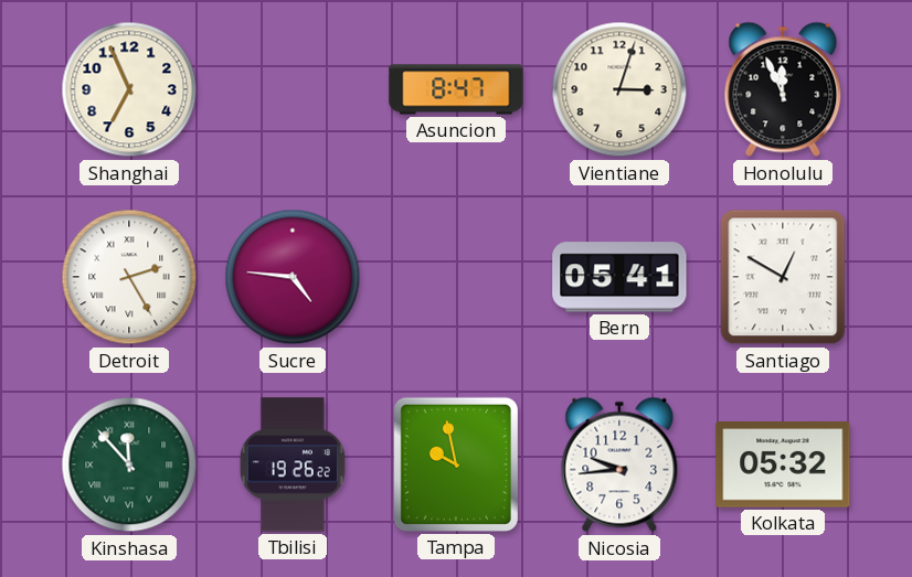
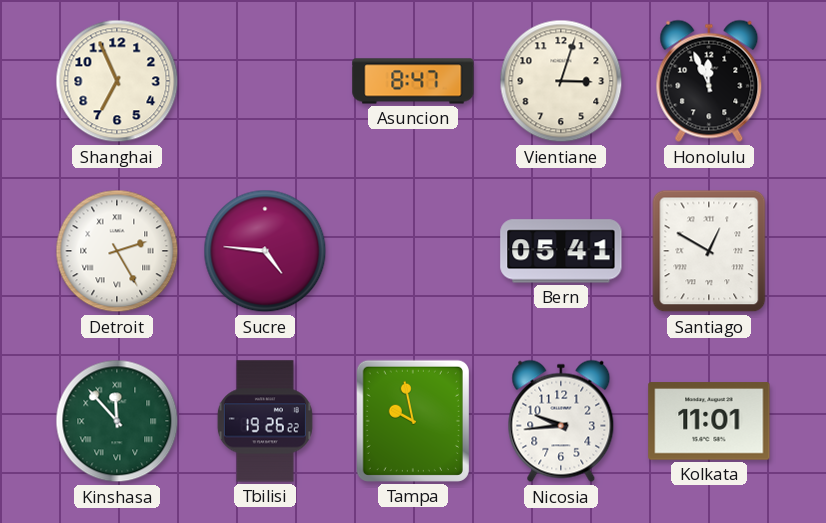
Kolkata: 05:32 -> 11:01
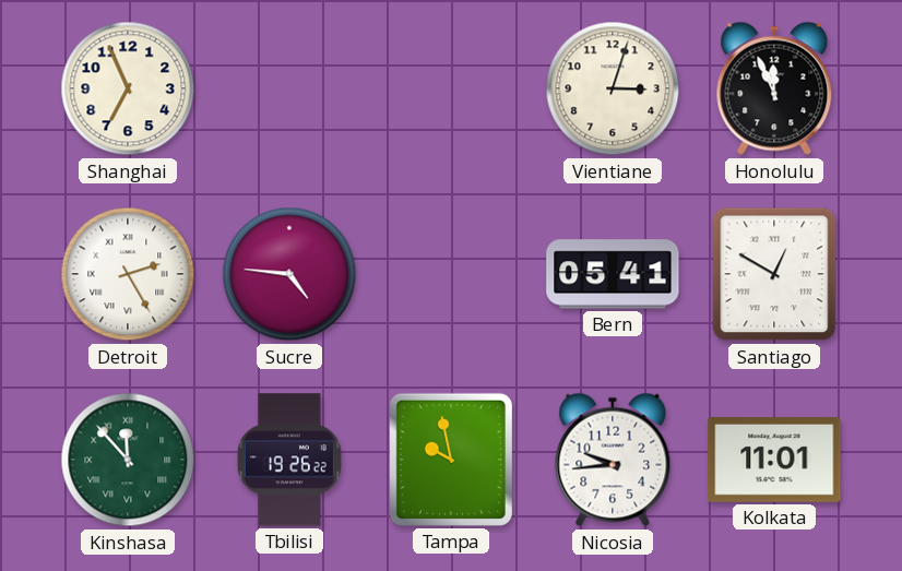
Asuncion: 8:47 -> none
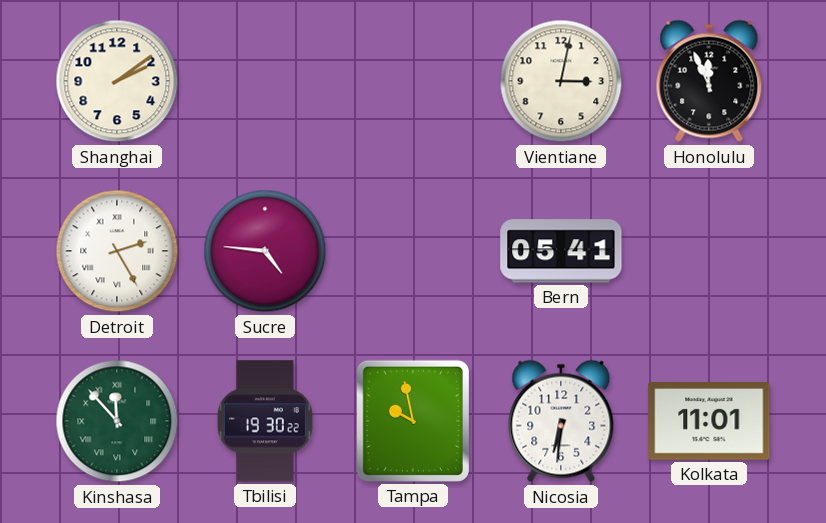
Shanghai: 6:56 -> 2:09
Vientiane: 3:03 -> 3:02
Santiago: 12:50 -> none
Tbilisi: 19:26 -> 19:30
Nicosia: 9:44 -> 6:31
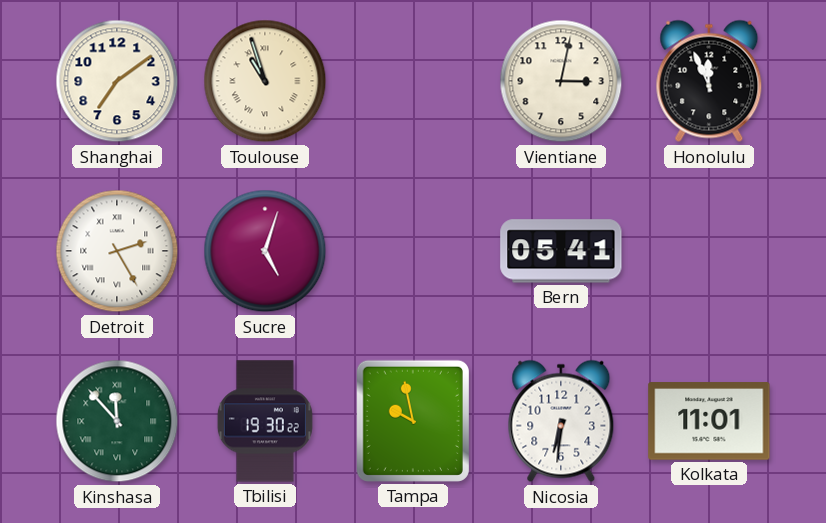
Shanghai: 2:09 -> 7:09
Toulouse: none -> 10:57
Sucre: 4:46 -> 5:03
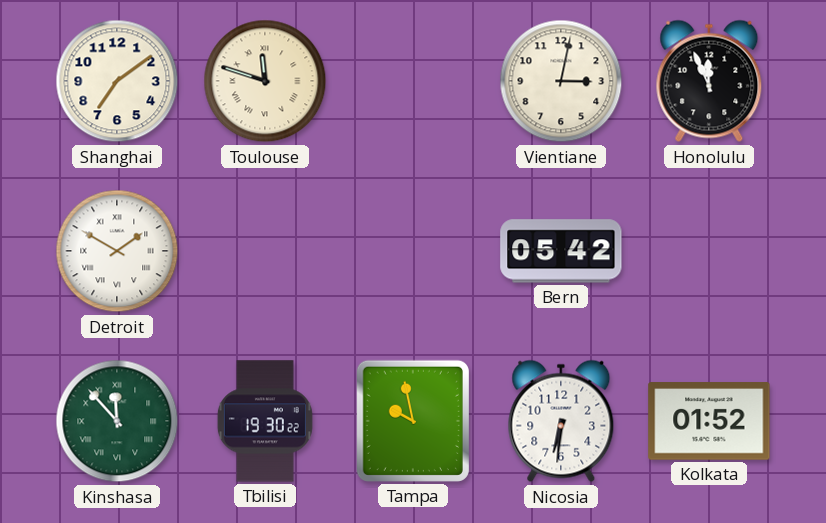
Toulouse: 10:57 -> 11:48
Detroit: 2:25 -> 1:50
Sucre: 5:03 -> none
Bern: 05:41 -> 05:42
Kolkata: 11:01 -> 01:52
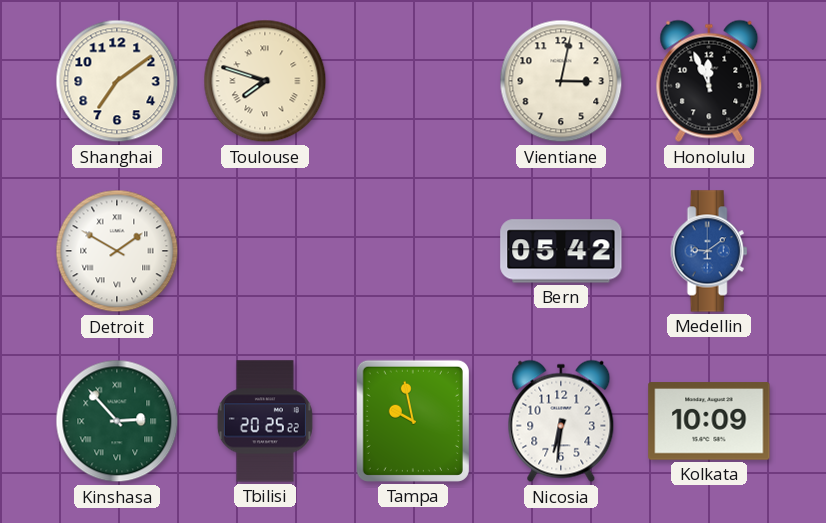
Toulouse: 11:48 -> 7:48
Medellin: none -> 9:09
Kinshasa: 11:53 -> 2:53
Tbilisi: 19:30 -> 20:25
Kolkata: 01:52 -> 10:09
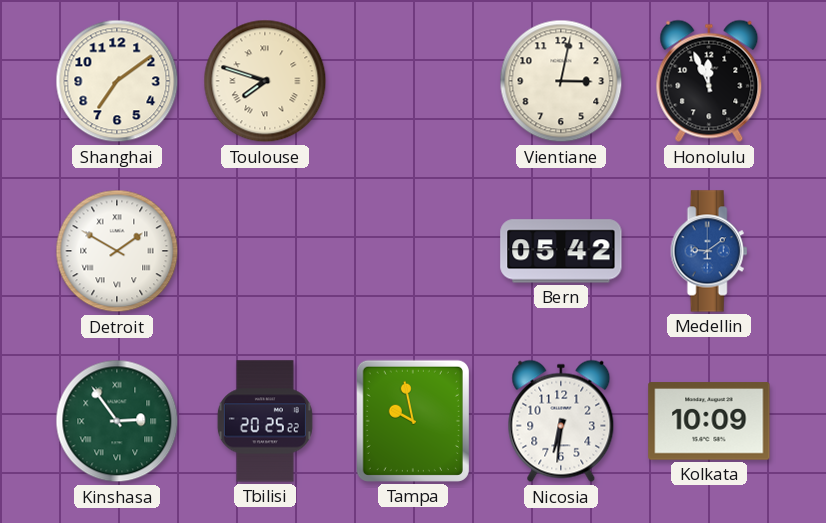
Kinshasa: 2:53 -> 2:54
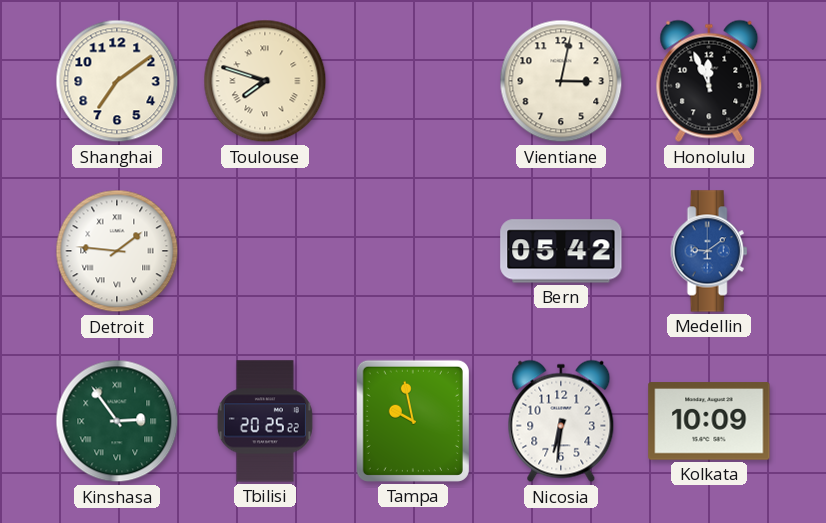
Detroit: 1:50 -> 1:46
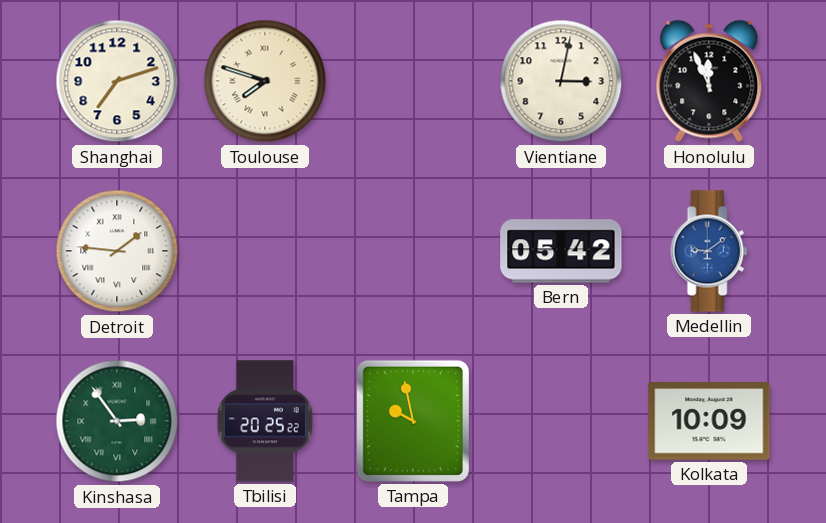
Shanghai: 7:09 -> 7:12
Nicosia: 6:31 -> none
